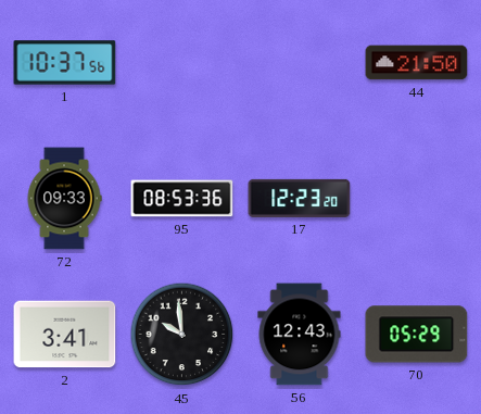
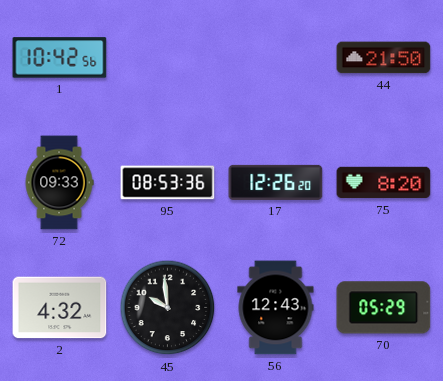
1: 10:37 -> 10:42
17: 12:23 -> 12:26
75: none -> 8:20
2: 3:41 -> 4:32
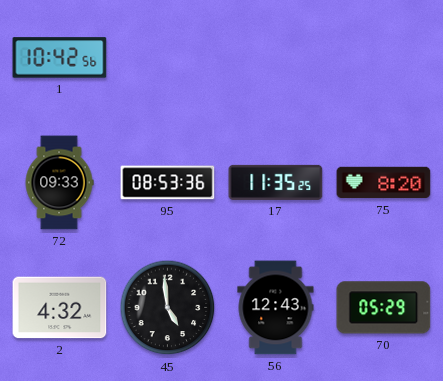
44: 21:50 -> none
17: 12:26 -> 11:35
45: 9:59 -> 4:59
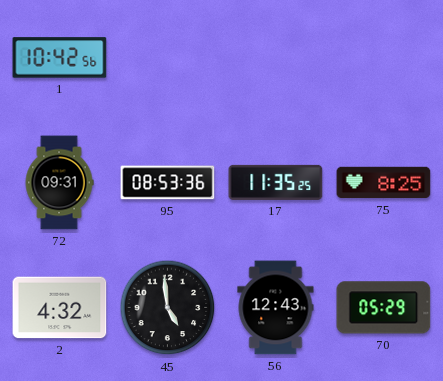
72: 09:33 -> 09:31
75: 8:20 -> 8:25
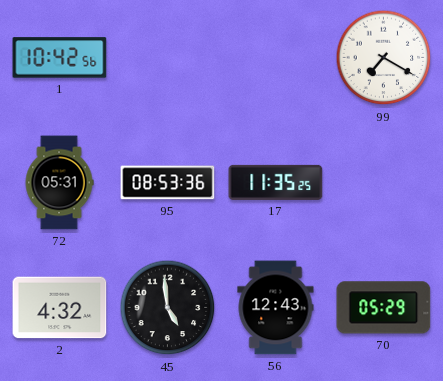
99: none -> 7:20
72: 09:31 -> 05:31
75: 8:25 -> none
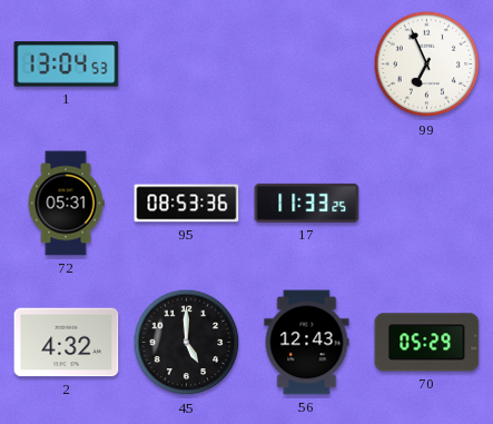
1: 10:42 -> 13:04
99: 7:20 -> 6:56
17: 11:35 -> 11:33
45: 4:59 -> 5:00
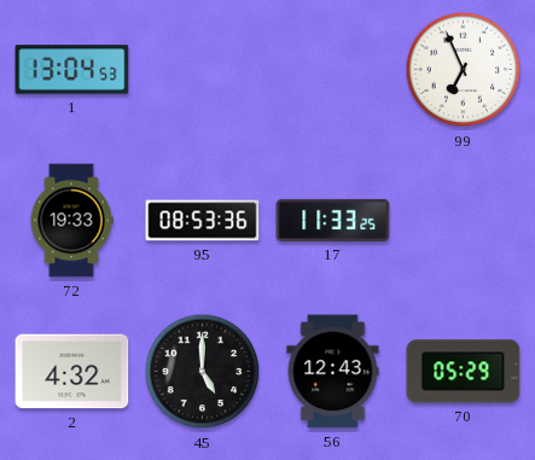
72: 05:31 -> 19:33
